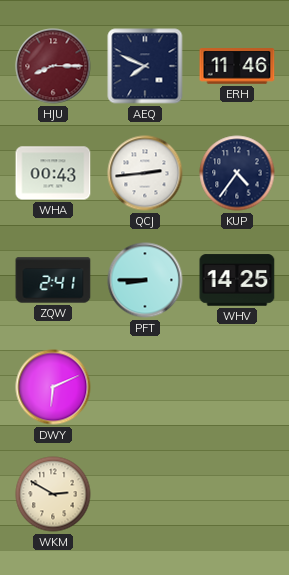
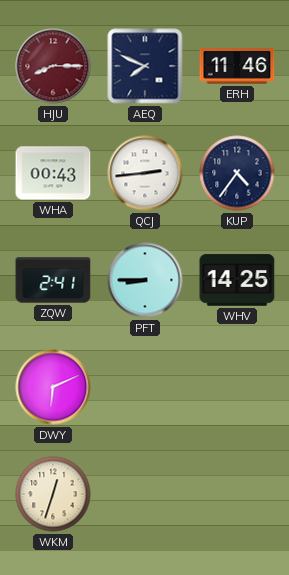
WKM: 2:50 -> 12:33
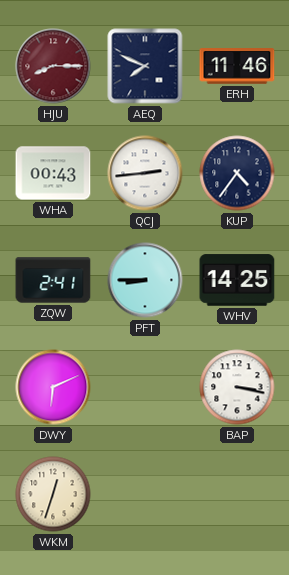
BAP: none -> 3:17
